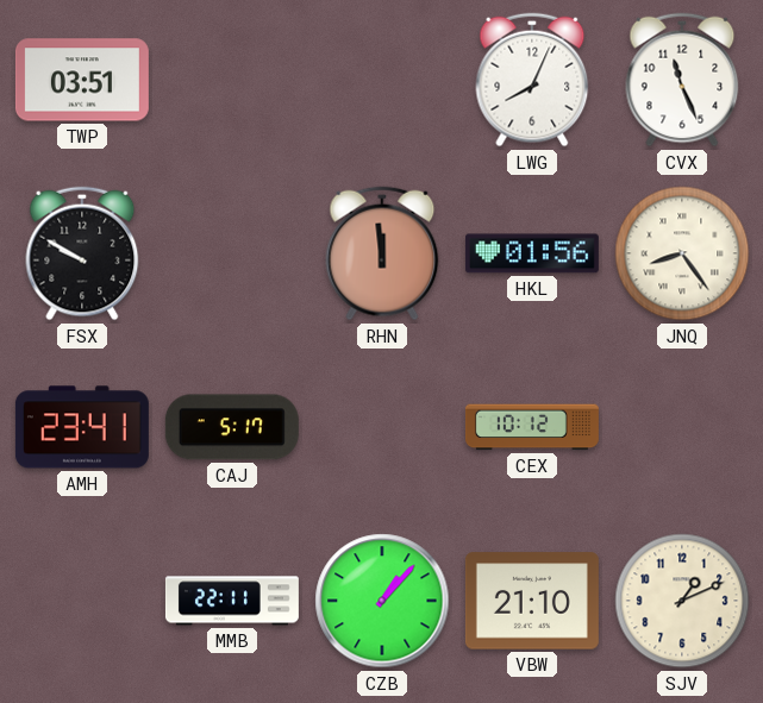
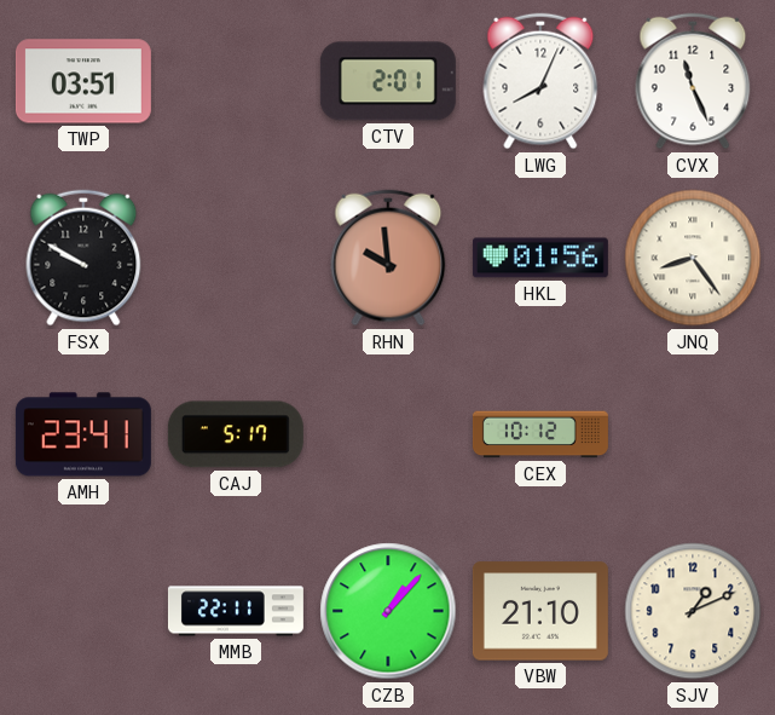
CTV: none -> 2:01
RHN: 11:59 -> 9:59
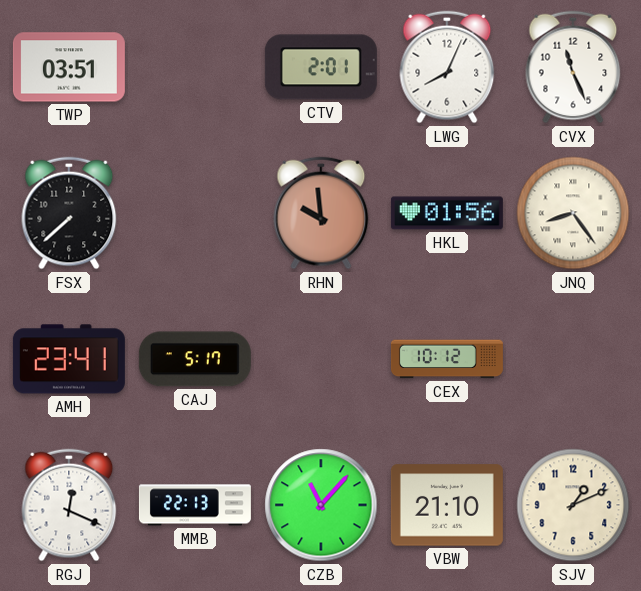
FSX: 9:50 -> 7:38
RGJ: none -> 12:19
MMB: 22:11 -> 22:13
CZB: 1:07 -> 11:07
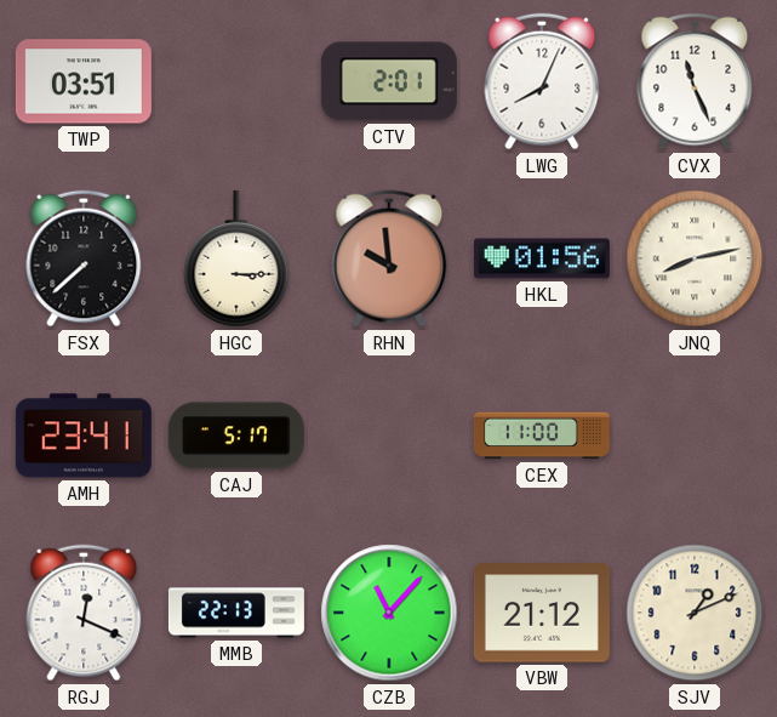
HGC: none -> 3:15
JNQ: 8:24 -> 8:13
CEX: 10:12 -> 11:00
VBW: 21:10 -> 21:12
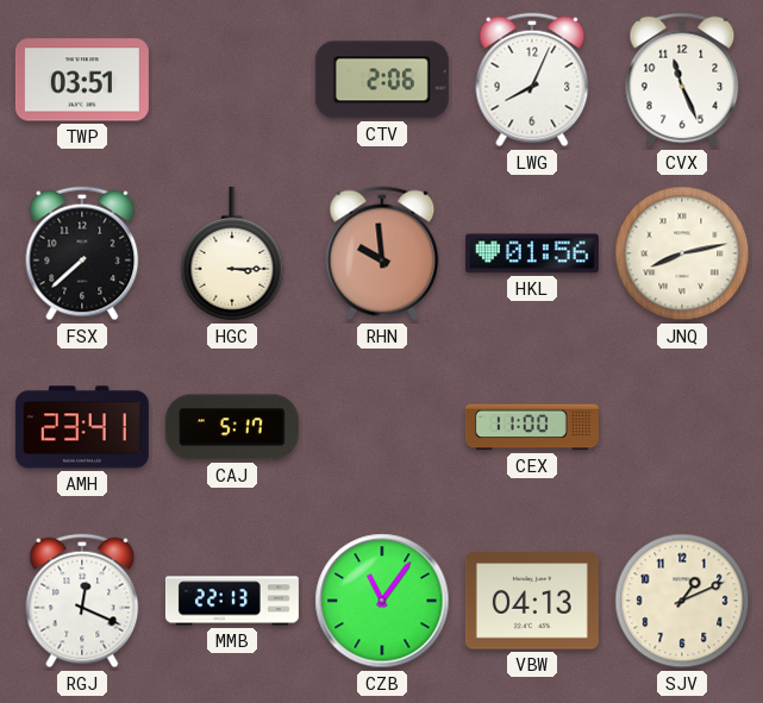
CTV: 2:01 -> 2:06
CZB: 11:07 -> 11:06
VBW: 21:12 -> 04:13
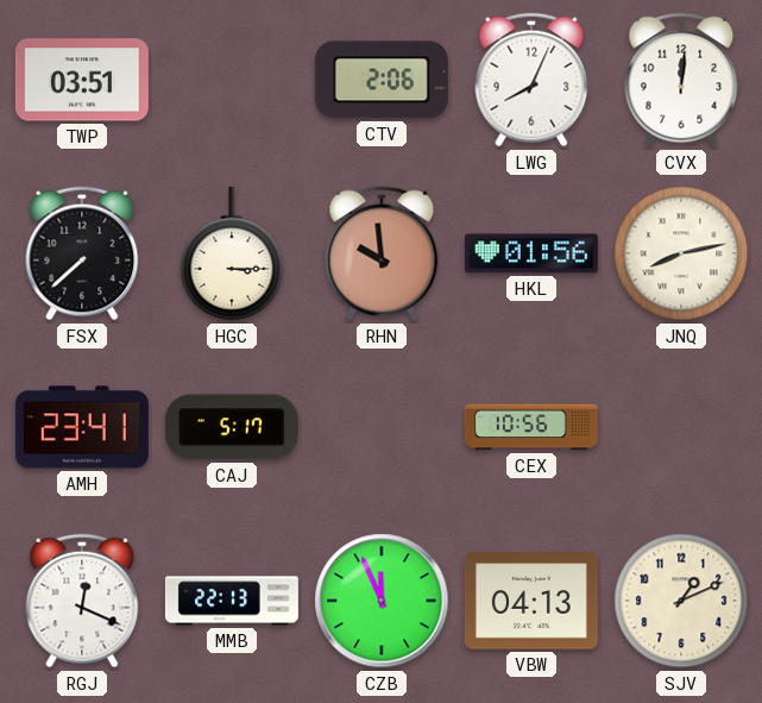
CVX: 11:26 -> 12:01
CEX: 11:00 -> 10:56
CZB: 11:06 -> 11:56
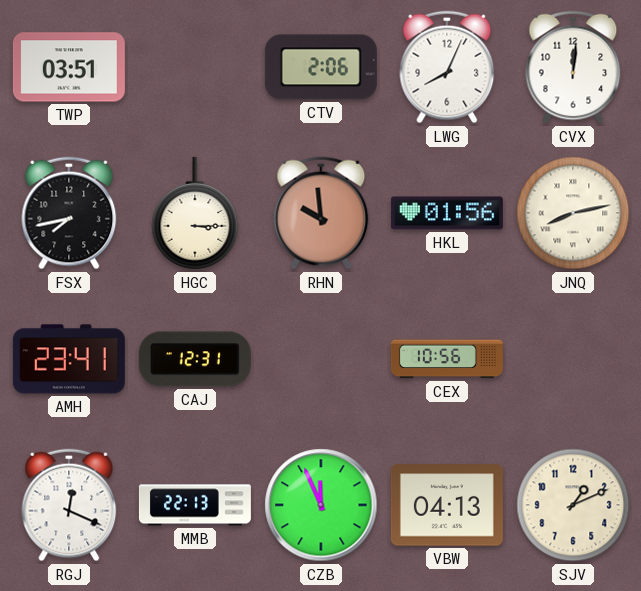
FSX: 7:38 -> 7:43
CAJ: 5:17 -> 12:31
